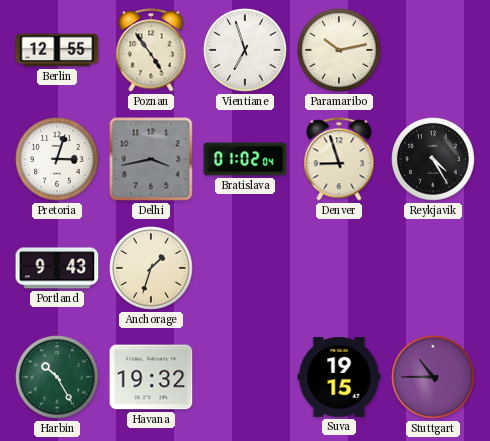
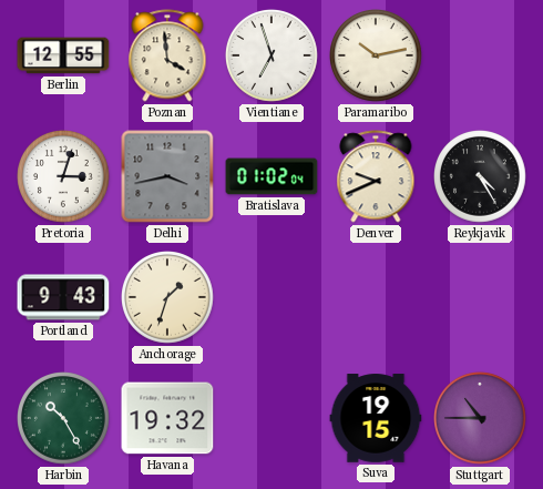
Poznan: 4:54 -> 3:59
Denver: 8:57 -> 9:41
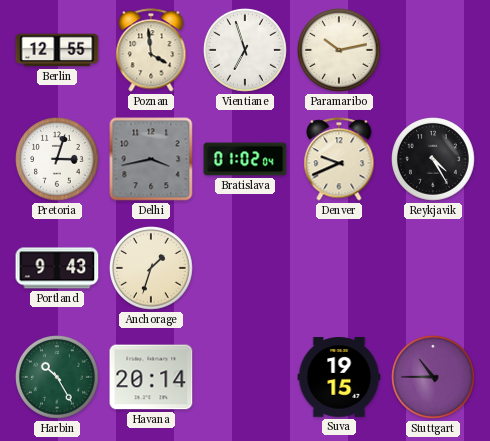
Havana: 19:32 -> 20:14
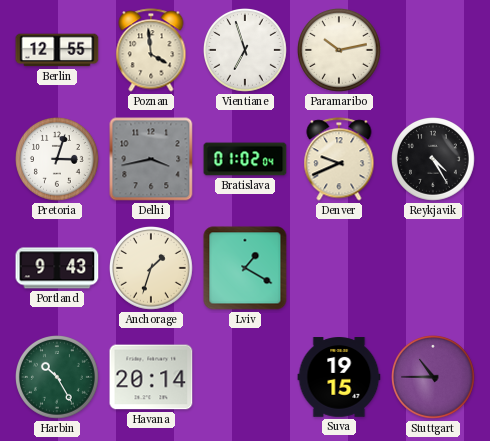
Lviv: none -> 1:20
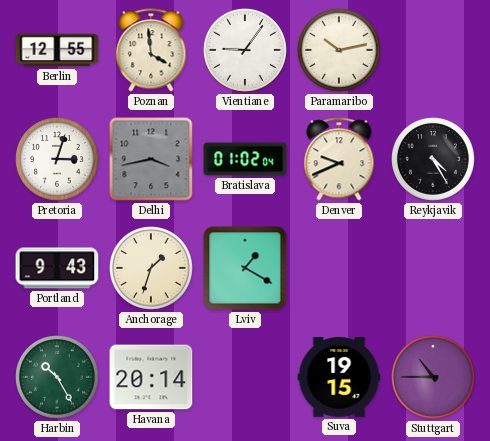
Vientiane: 6:57 -> 9:06
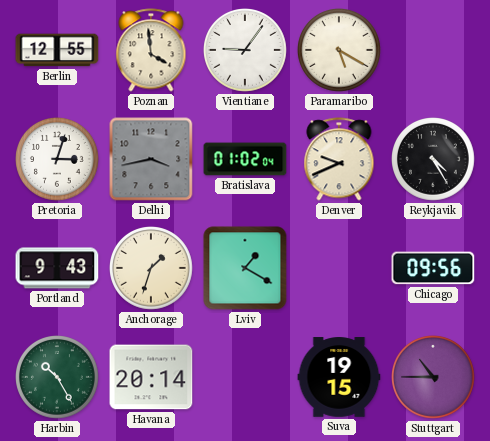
Paramaribo: 10:13 -> 5:20
Chicago: none -> 09:56
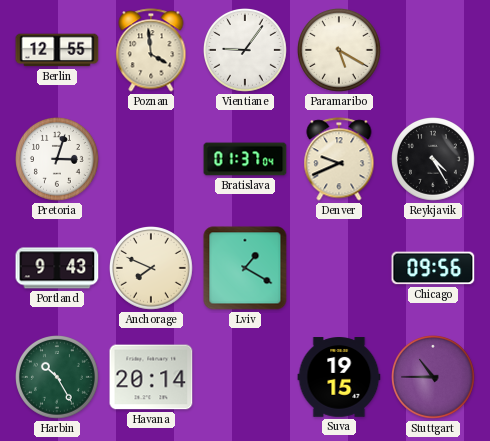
Delhi: 3:43 -> none
Bratislava: 01:02 -> 01:37
Anchorage: 1:33 -> 7:49
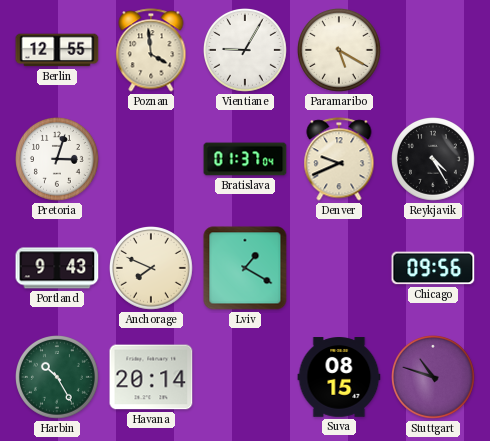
Vientiane: 9:06 -> 9:05
Suva: 19:15 -> 08:15
Stuttgart: 10:45 -> 10:48
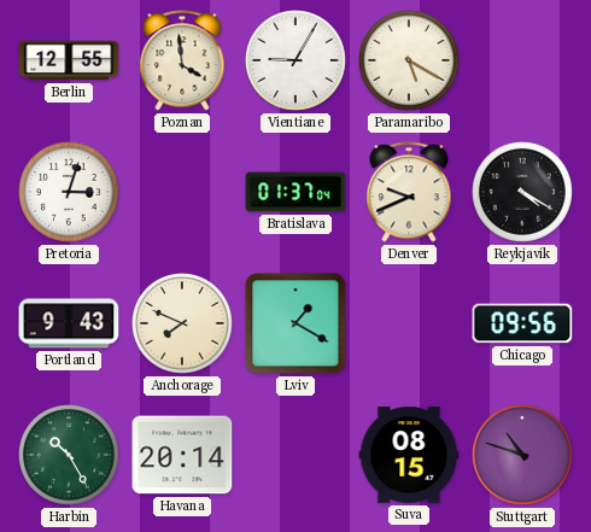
Reykjavik: 4:25 -> 4:20
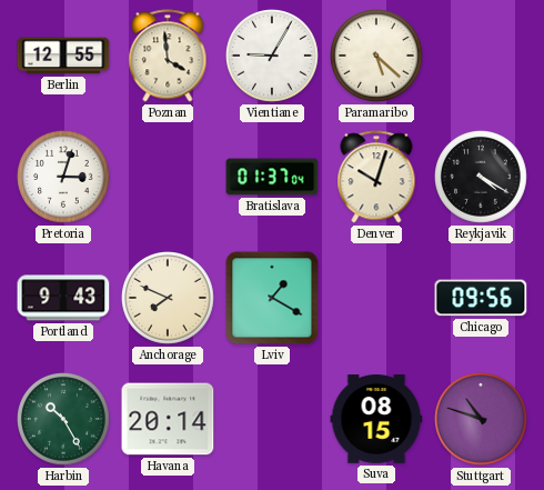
Paramaribo: 5:20 -> 5:22
Denver: 9:41 -> 10:03
